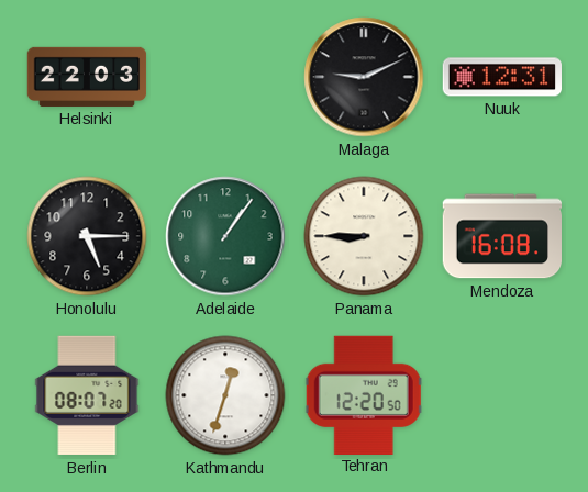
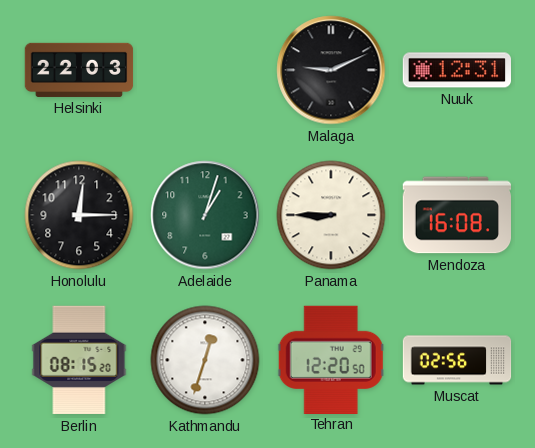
Honolulu: 5:15 -> 12:15
Adelaide: 1:06 -> 1:03
Berlin: 08:07 -> 08:15
Muscat: none -> 02:56
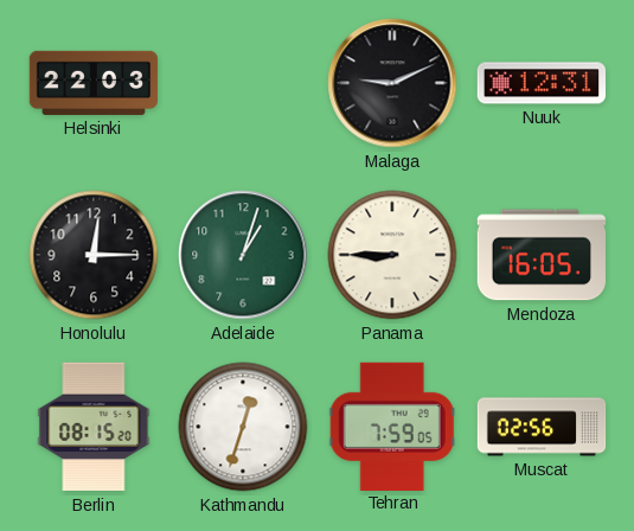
Mendoza: 16:08 -> 16:05
Tehran: 12:20 -> 7:59
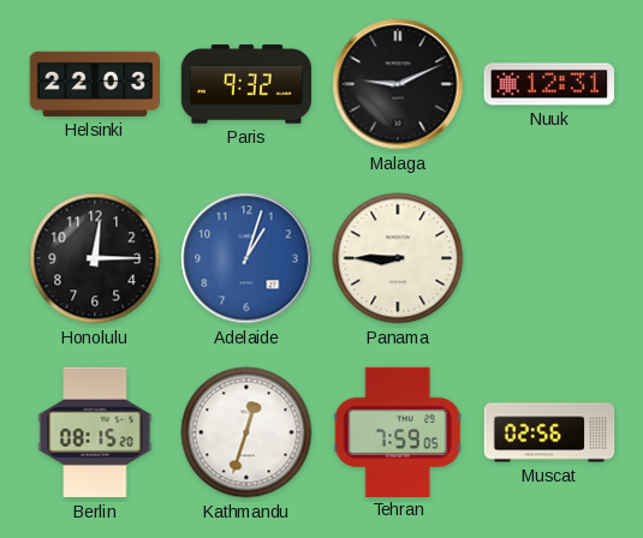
Paris: none -> 9:32
Adelaide dial: green -> blue
Mendoza: 16:05 -> none
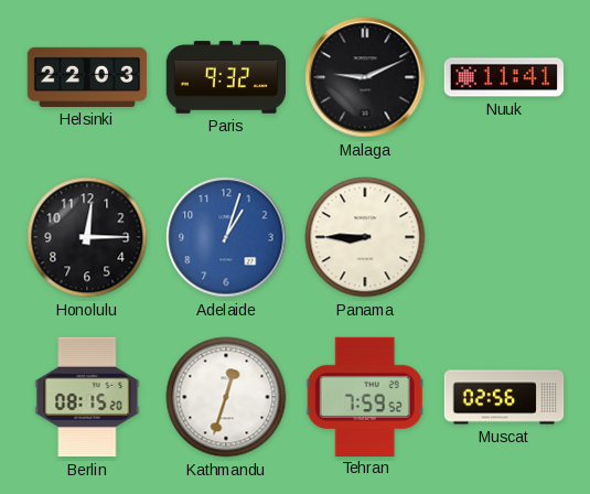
Nuuk: 12:31 -> 11:41
Tehran: 7:59:05 -> 7:59:52
